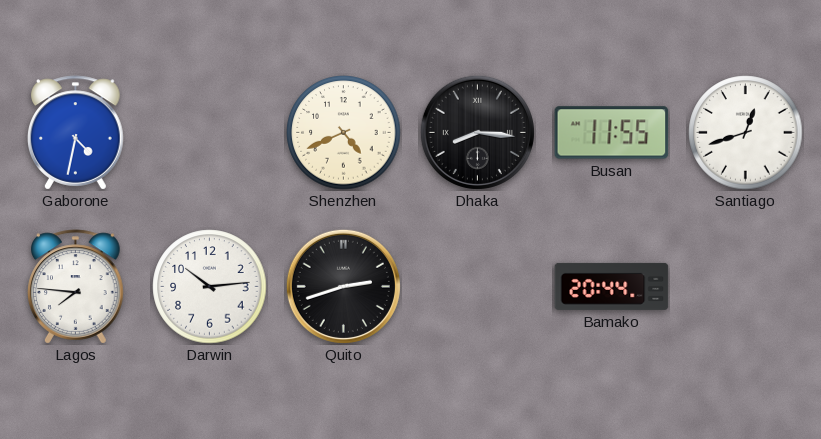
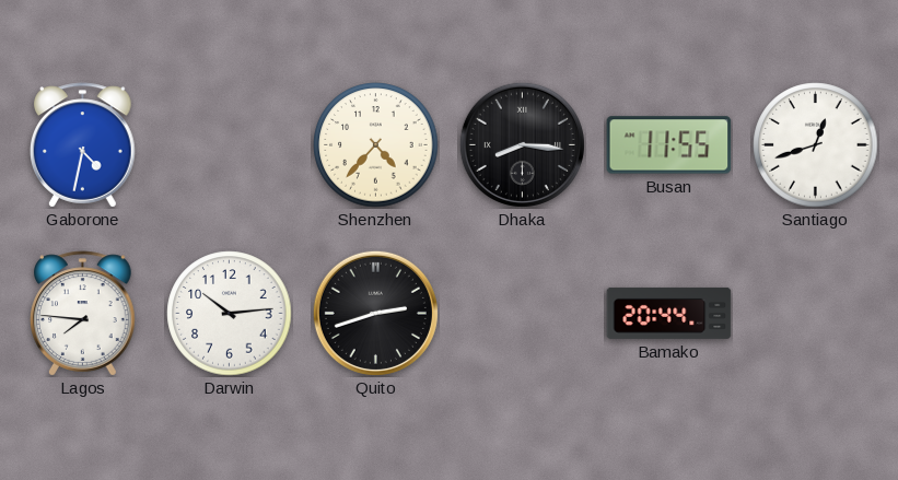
Shenzhen: 4:41 -> 4:37
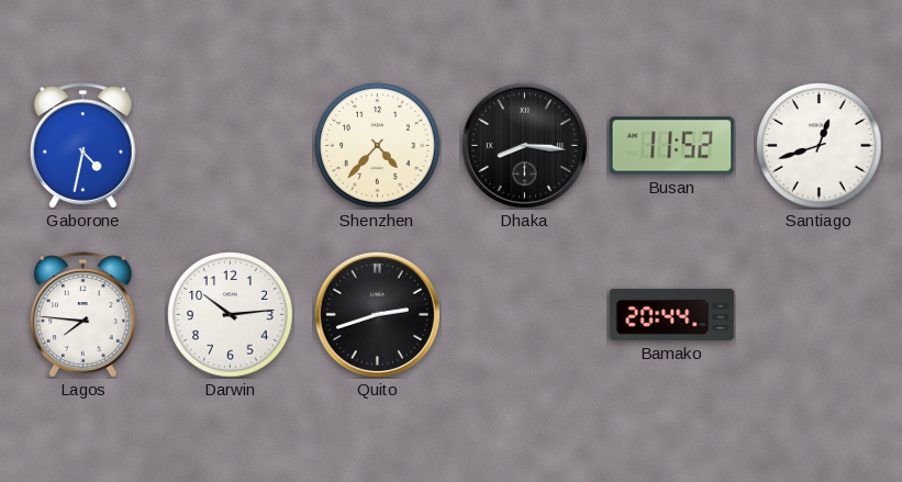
Busan: 11:55 -> 11:52
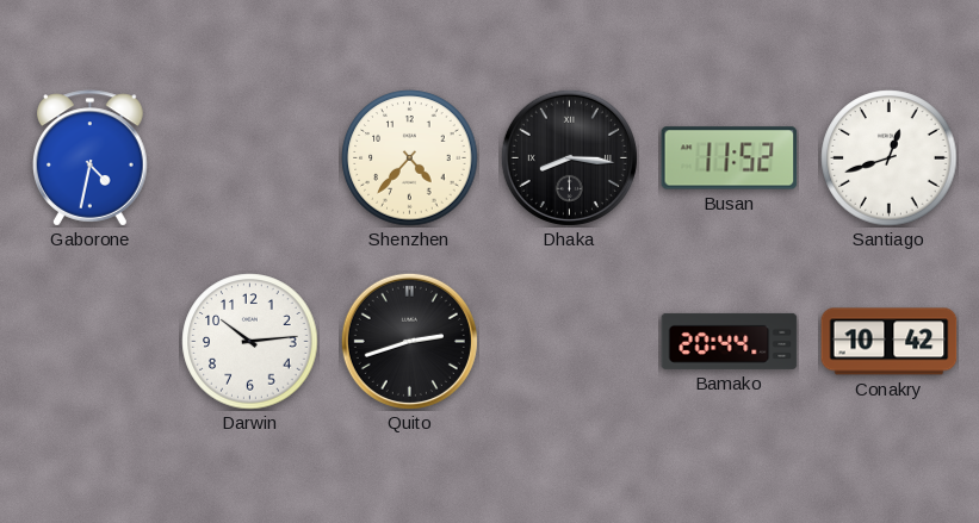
Lagos: 7:46 -> none
Conakry: none -> 10:42
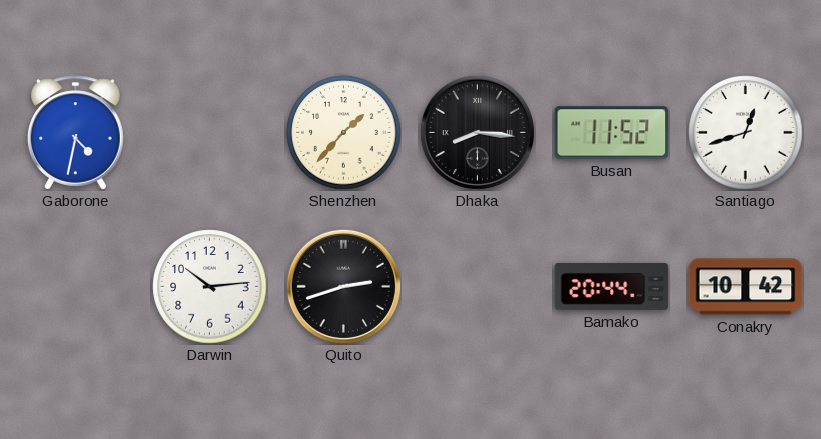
Shenzhen: 4:37 -> 1:37
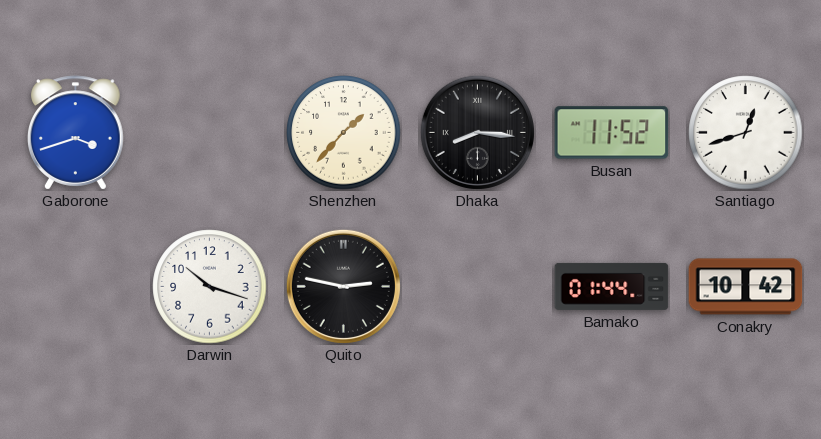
Gaborone: 4:32 -> 3:42
Darwin: 10:14 -> 10:18
Quito: 2:42 -> 2:47
Bamako: 20:44 -> 01:44
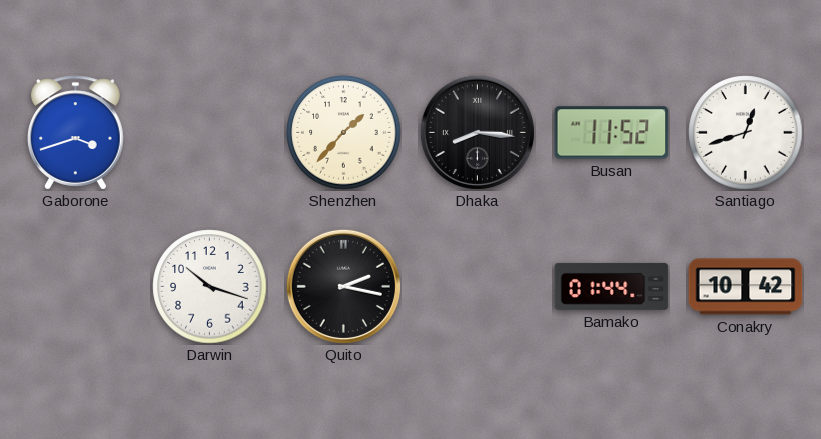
Quito: 2:47 -> 2:17
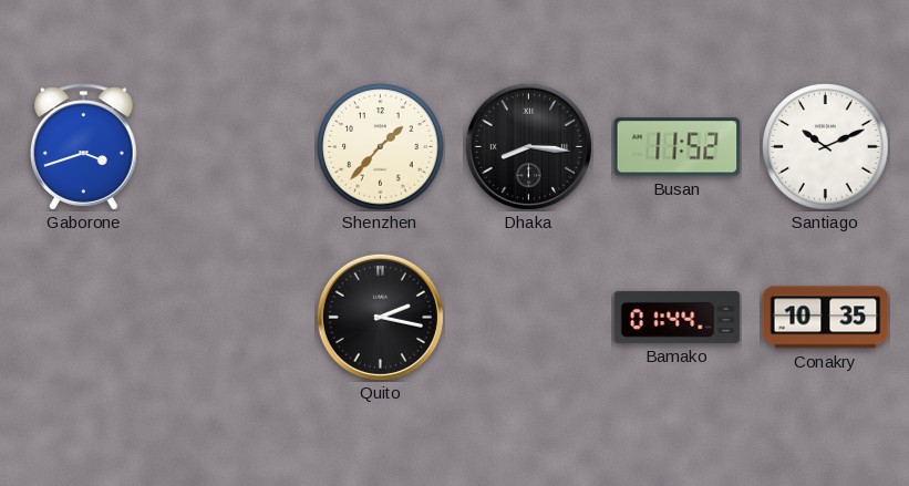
Santiago: 12:42 -> 10:11
Darwin: 10:18 -> none
Conakry: 10:42 -> 10:35
